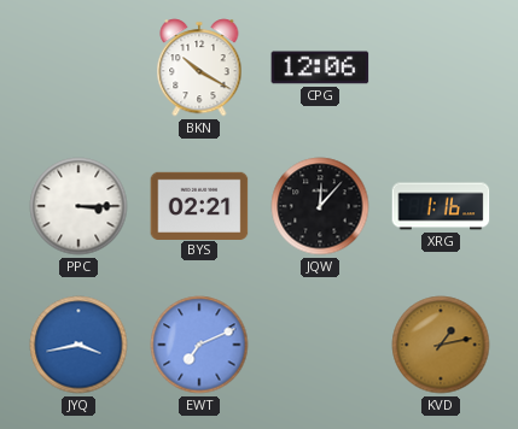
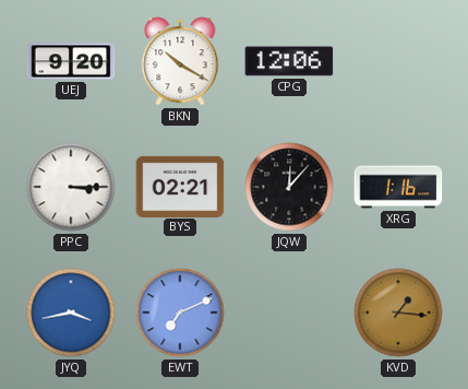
UEJ: none -> 9:20
KVD: 1:13 -> 1:16
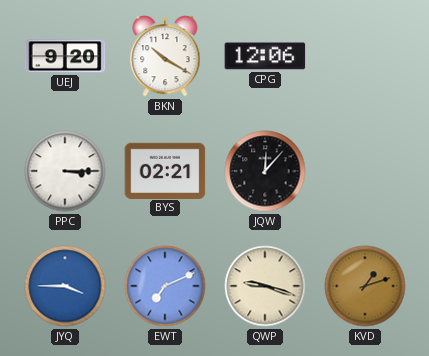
XRG: 1:16 -> none
JYQ: 3:43 -> 3:45
QWP: none -> 9:18
KVD: 1:16 -> 1:12
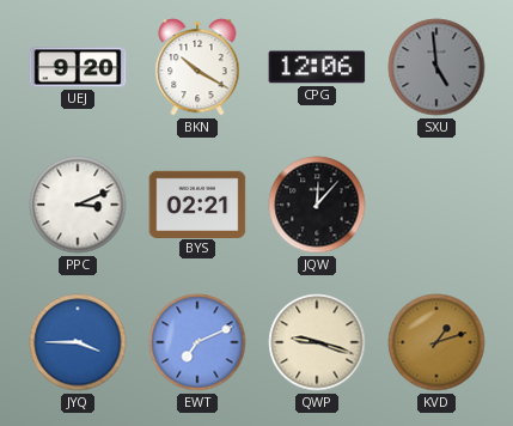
SXU: none -> 4:59
PPC: 3:15 -> 3:11
